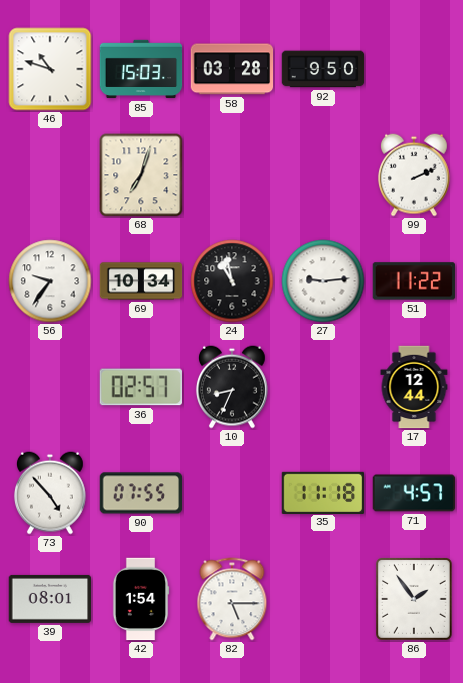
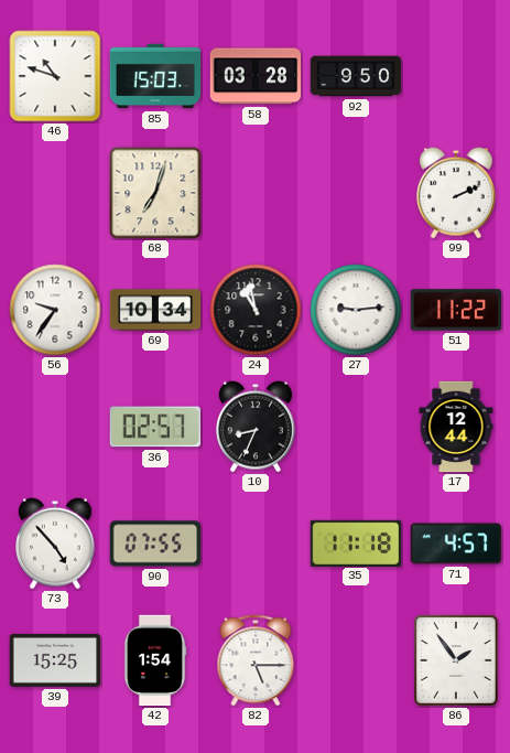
39: 08:01 -> 15:25
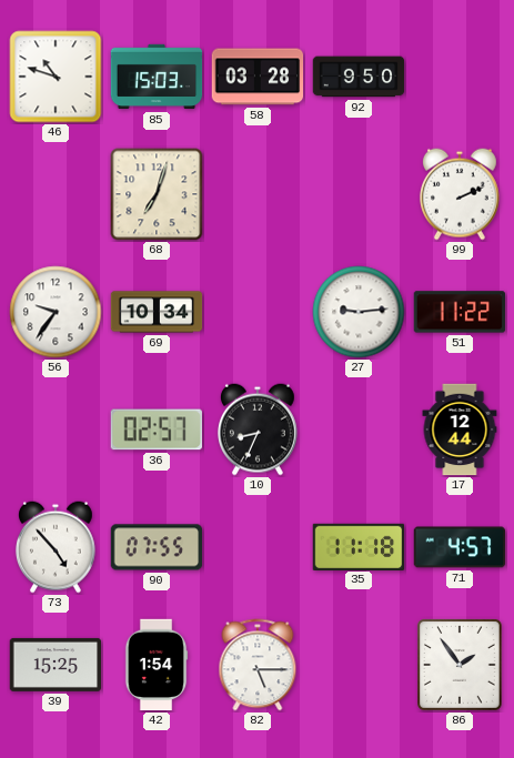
24: 10:58 -> none
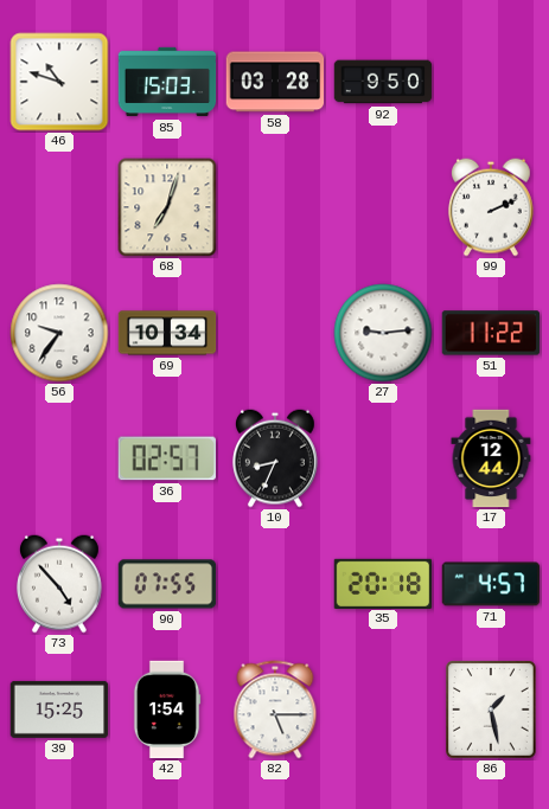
35: 11:18 -> 20:18
86: 1:54 -> 1:28
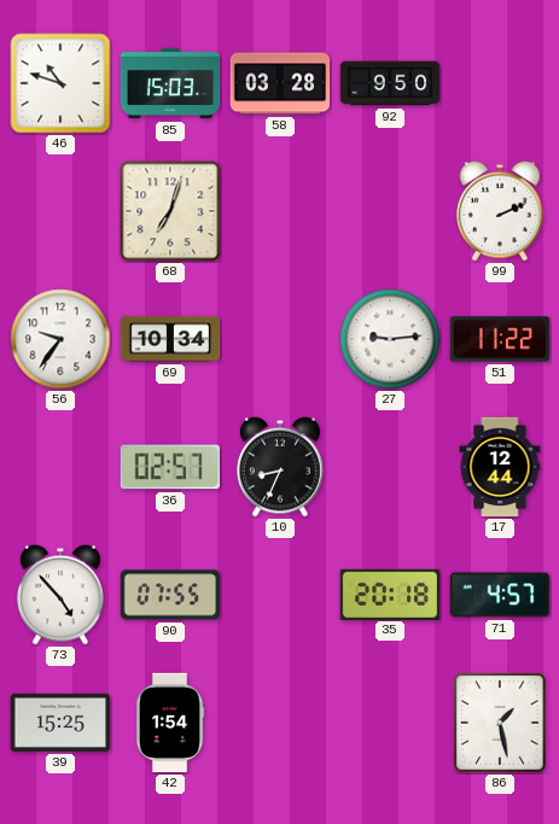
82: 5:15 -> none
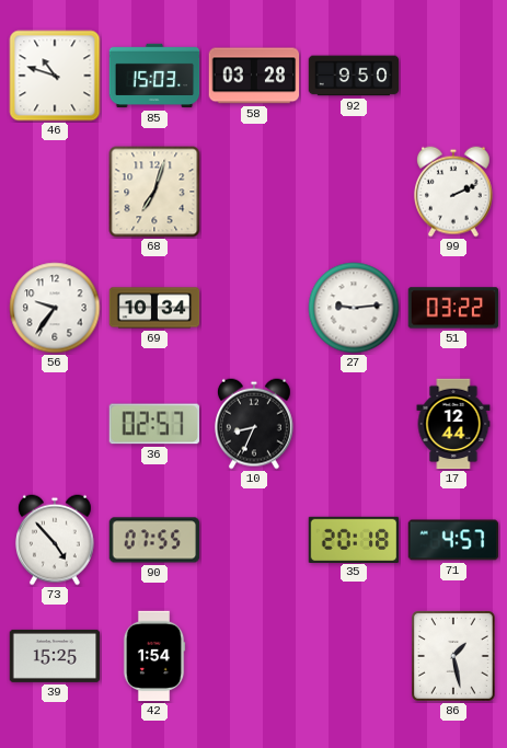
51: 11:22 -> 03:22
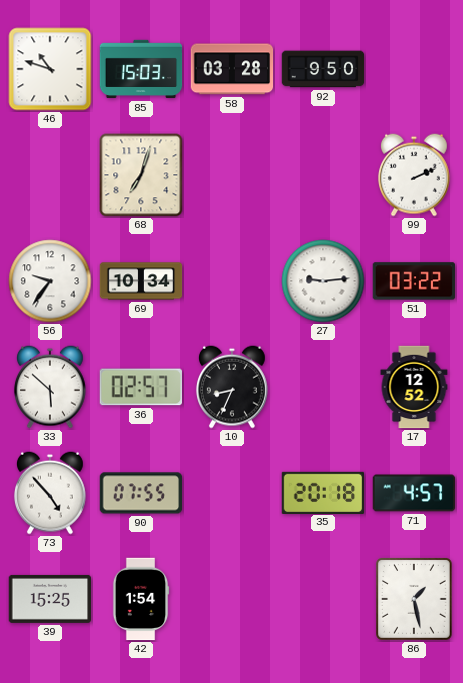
33: none -> 5:52
17: 12:44 -> 12:52
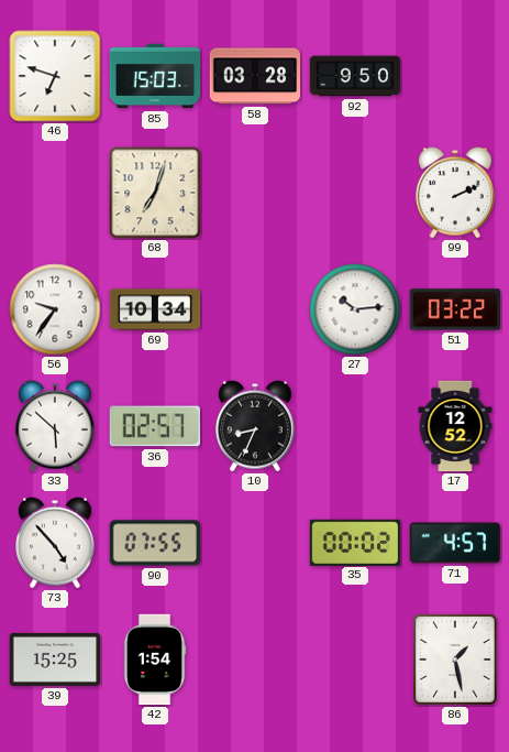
46: 10:48 -> 6:48
27: 9:14 -> 10:14
35: 20:18 -> 00:02
